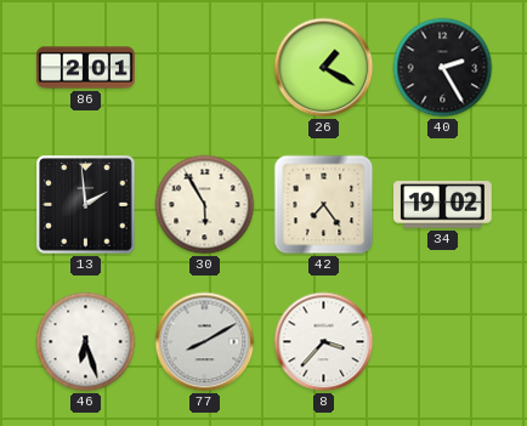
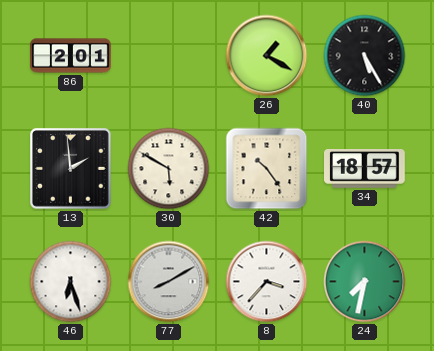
40: 2:25 -> 5:25
30: 5:55 -> 5:50
42: 7:24 -> 10:24
34: 19:02 -> 18:57
24: none -> 7:32
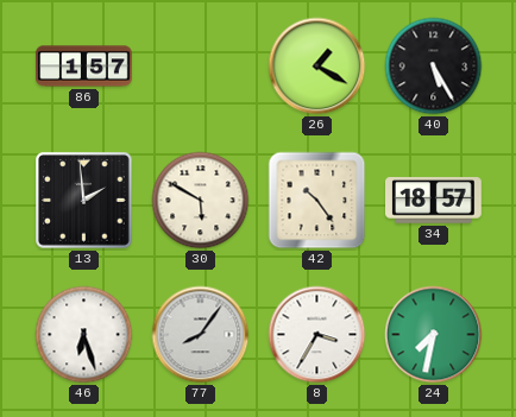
86: 2:01 -> 1:57
77: 8:10 -> 8:06
8: 3:37 -> 3:35
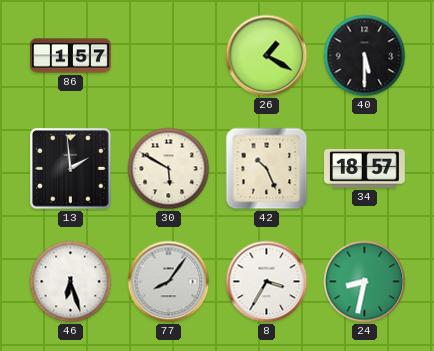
40: 5:25 -> 5:30
42: 10:24 -> 10:26
24: 7:32 -> 8:32
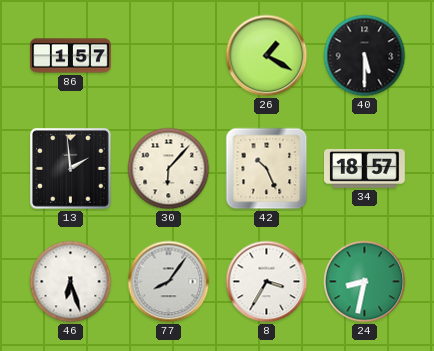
30: 5:50 -> 6:07
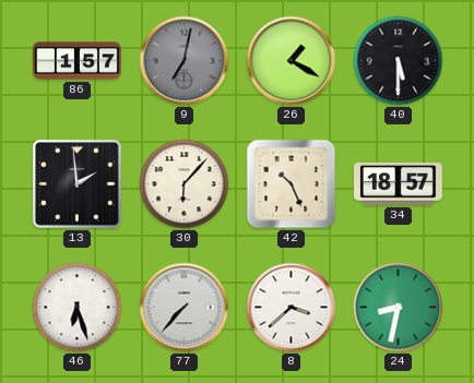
9: none -> 7:02
77: 8:06 -> 7:37
8: 3:35 -> 3:38
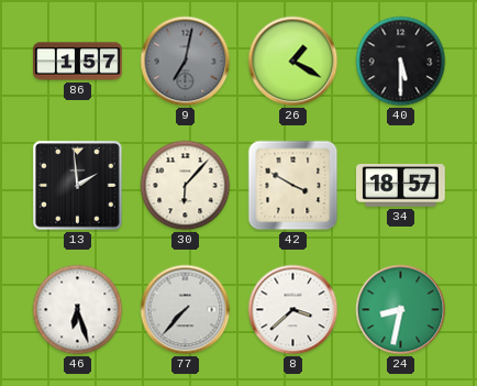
42: 10:26 -> 3:50
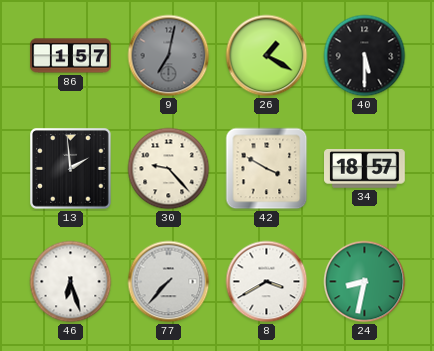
30: 6:07 -> 9:23
8: 3:38 -> 3:40
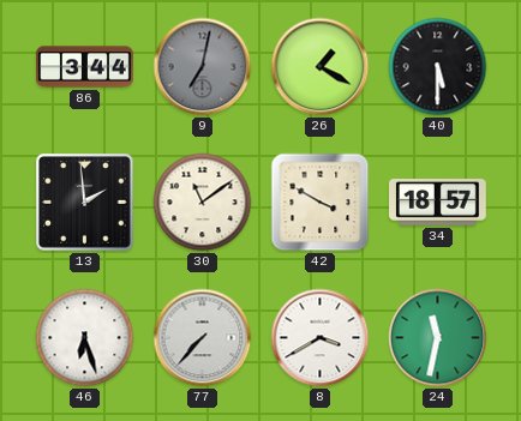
86: 1:57 -> 3:44
30: 9:23 -> 11:09
24: 8:32 -> 11:32
